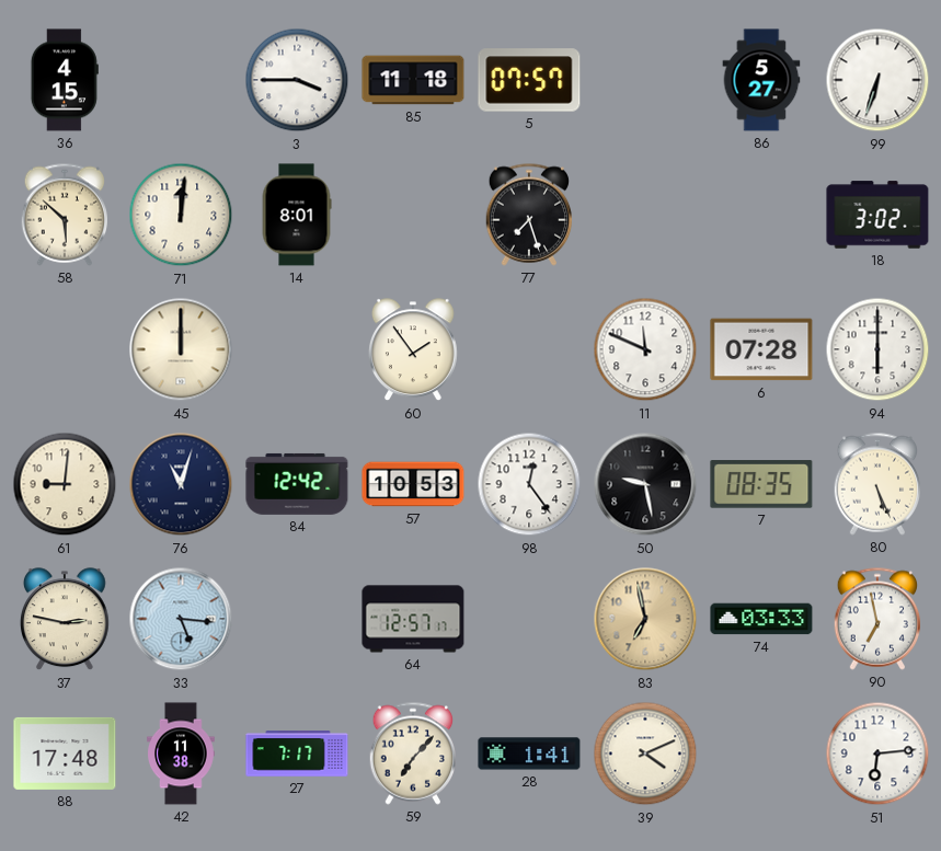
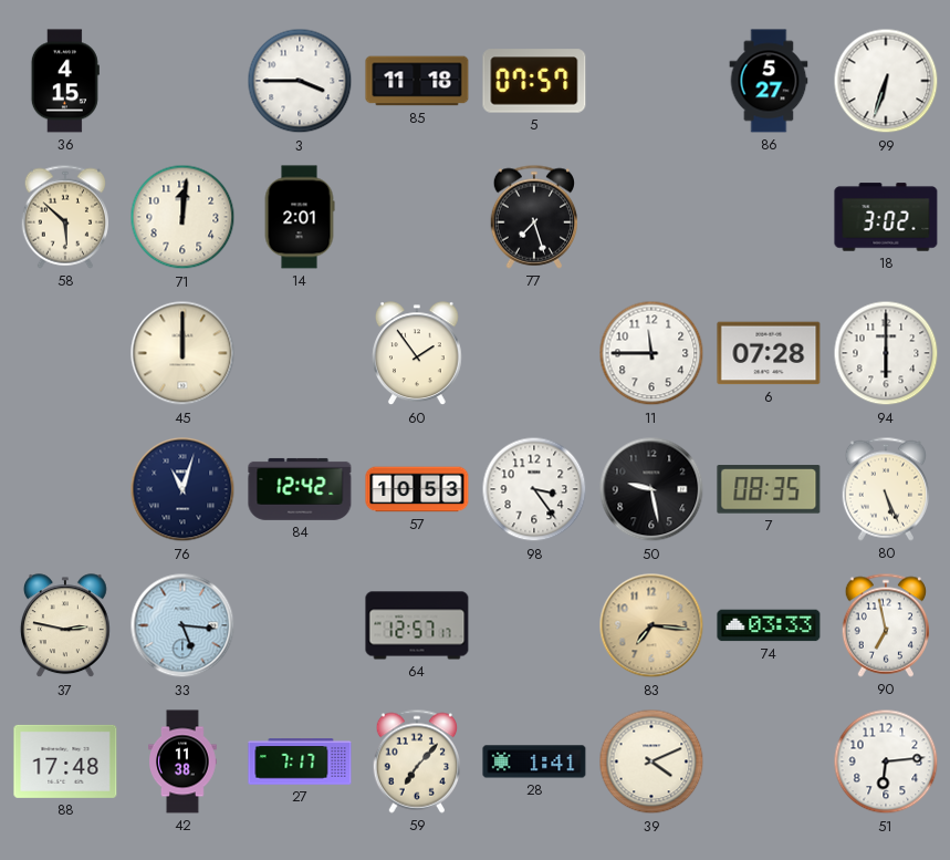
14: 8:01 -> 2:01
11: 11:49 -> 11:45
61: 9:01 -> none
98: 12:24 -> 3:24
83: 6:58 -> 7:16
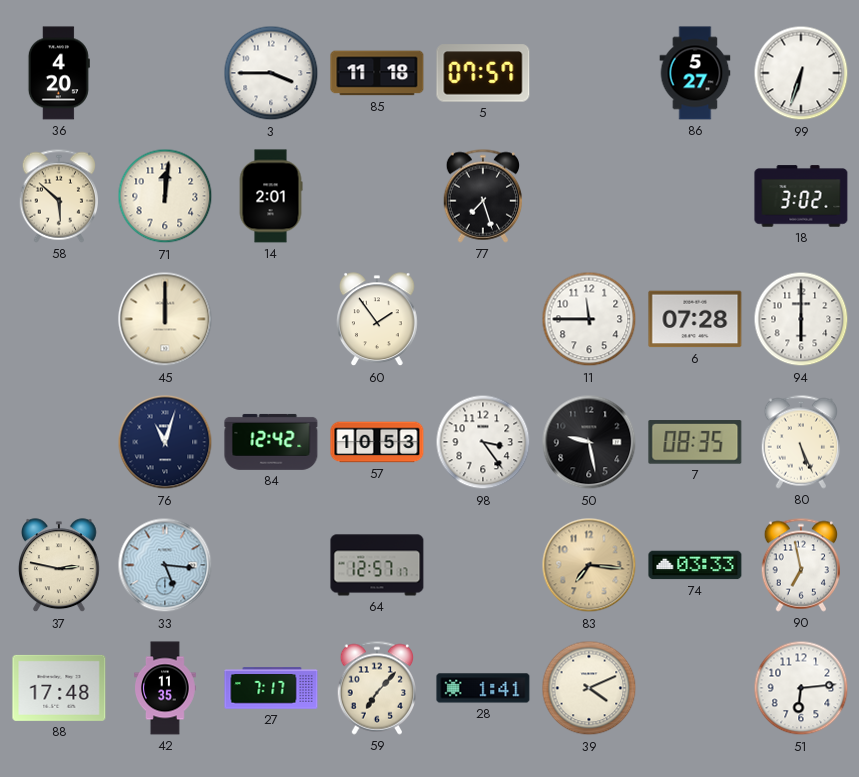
36: 4:15 -> 4:20
42: 11:38 -> 11:35
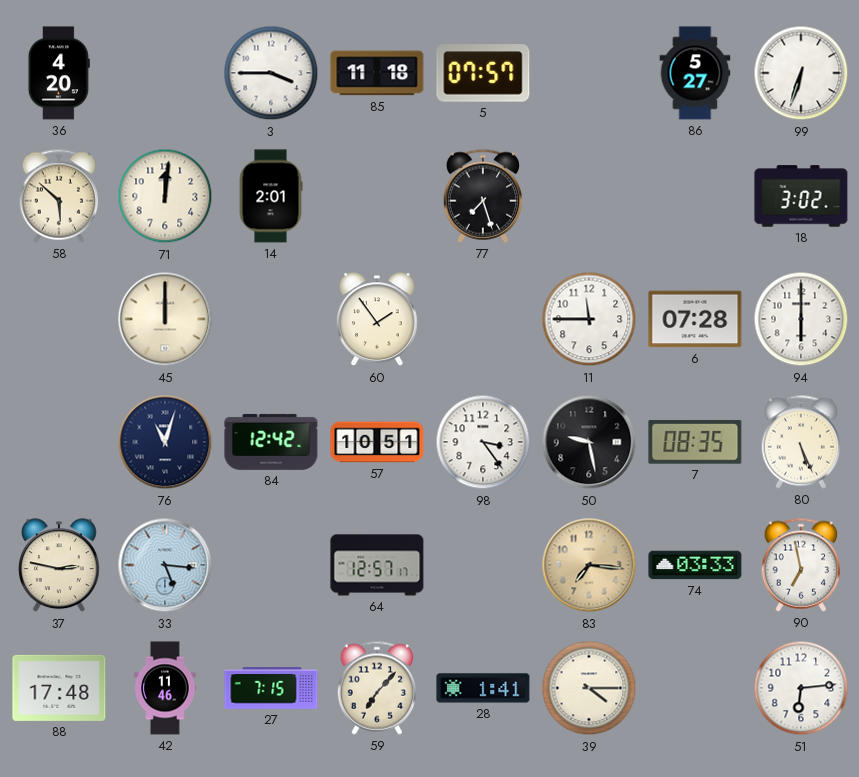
57: 10:53 -> 10:51
42: 11:35 -> 11:46
27: 7:17 -> 7:15
39: 4:11 -> 4:15
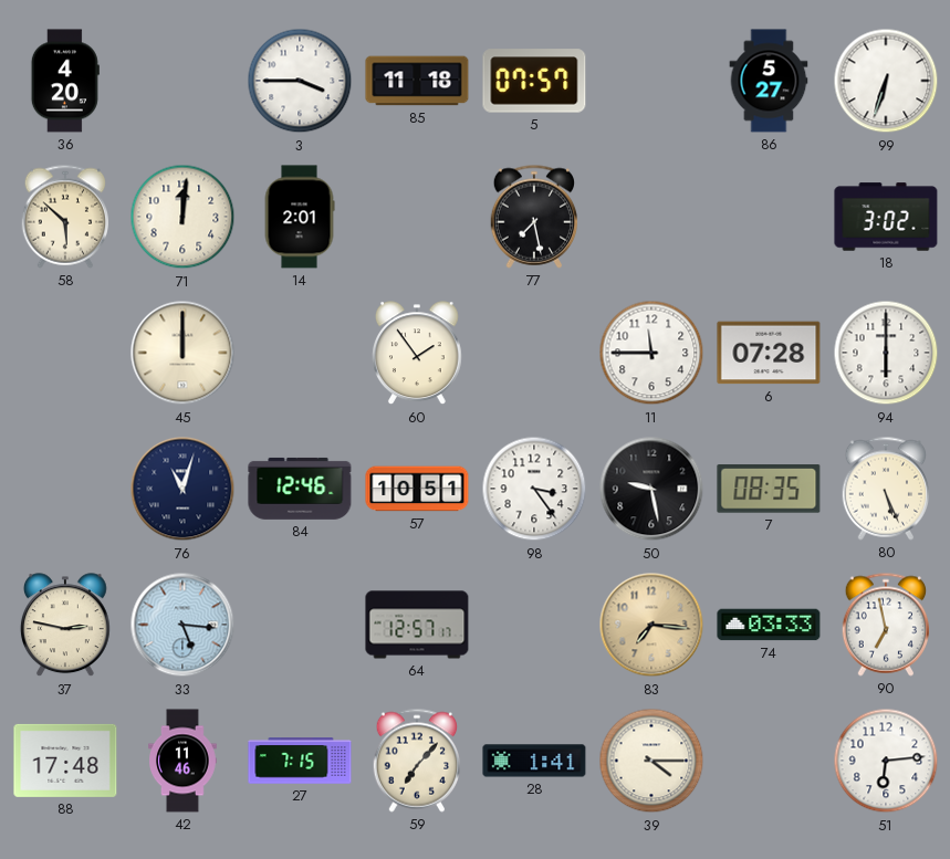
77: 7:27 -> 7:28
84: 12:42 -> 12:46
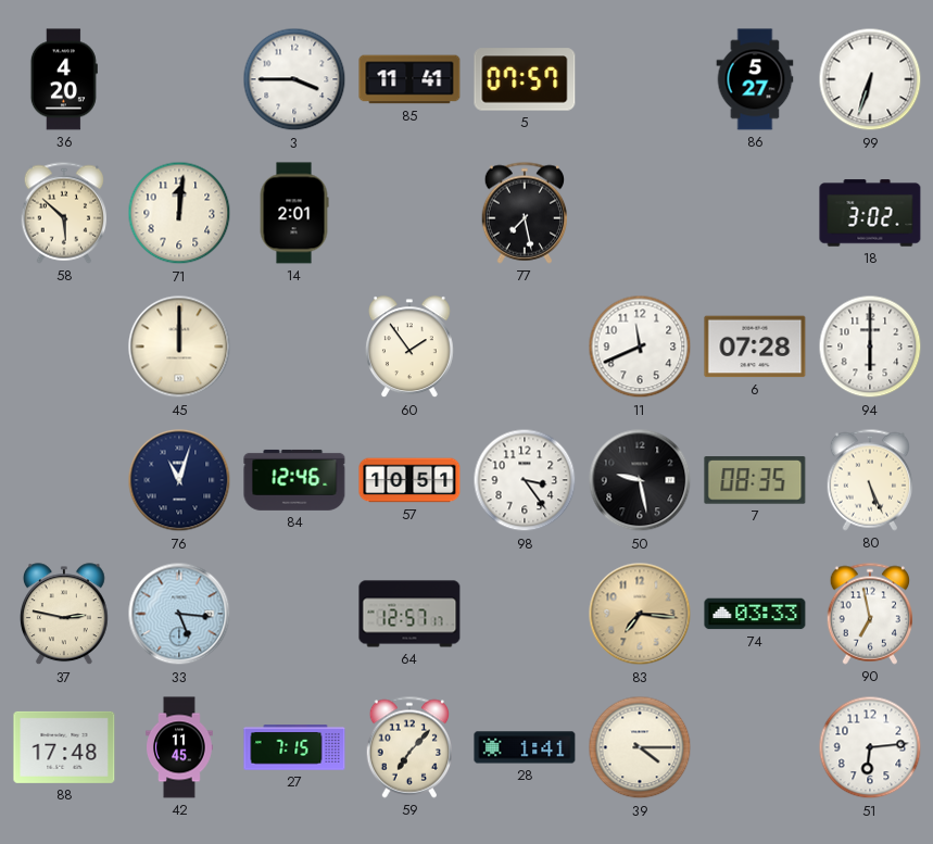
85: 11:18 -> 11:41
11: 11:45 -> 11:41
42: 11:46 -> 11:45
